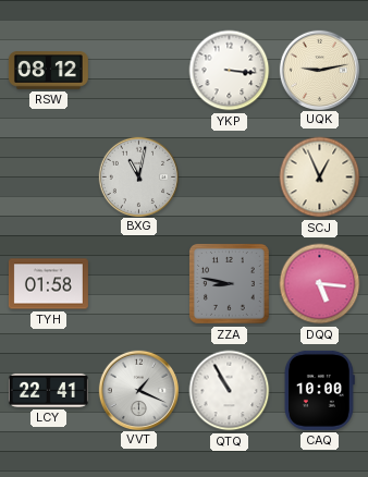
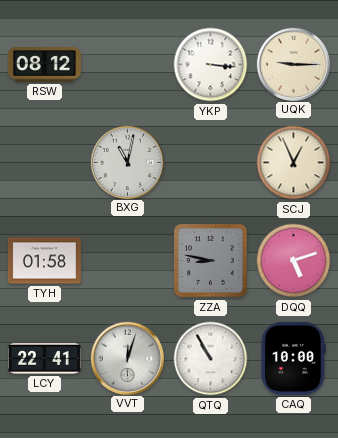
UQK: 9:13 -> 9:15
DQQ: 5:16 -> 5:12
VVT: 1:19 -> 12:03
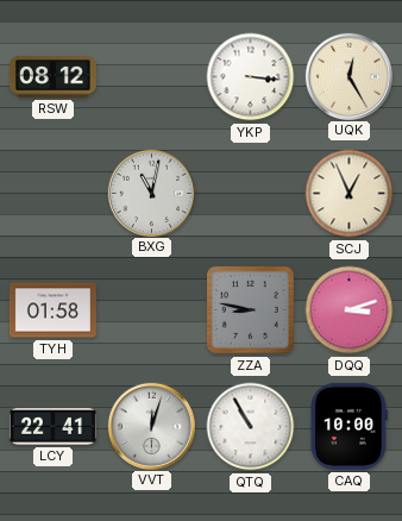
UQK: 9:15 -> 12:25
DQQ: 5:12 -> 3:12
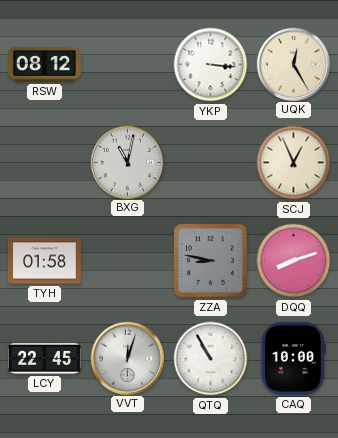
DQQ: 3:12 -> 8:12
LCY: 22:41 -> 22:45
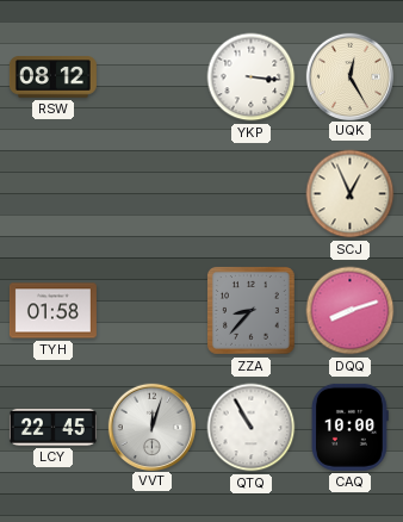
BXG: 11:02 -> none
ZZA: 8:47 -> 8:37
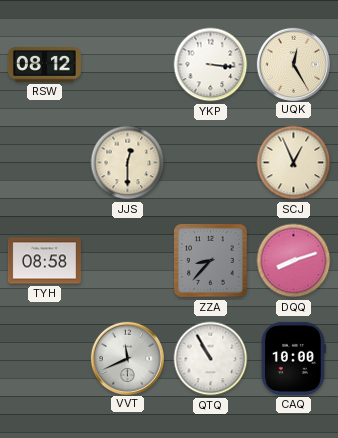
JJS: none -> 12:30
TYH: 01:58 -> 08:58
LCY: 22:45 -> none
VVT: 12:03 -> 11:41
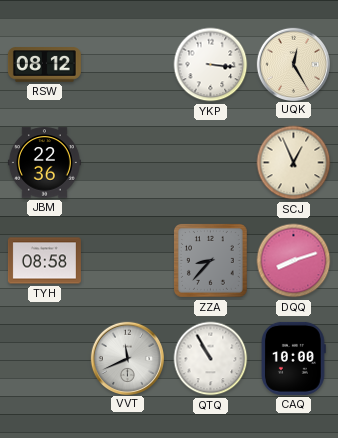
JBM: none -> 22:36
JJS: 12:30 -> none
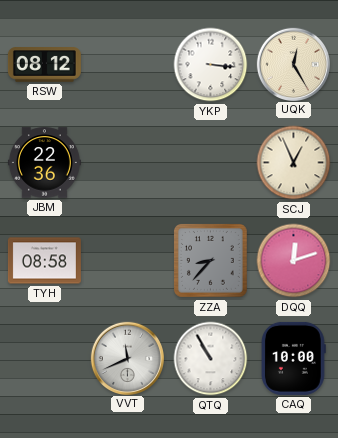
DQQ: 8:12 -> 12:12
